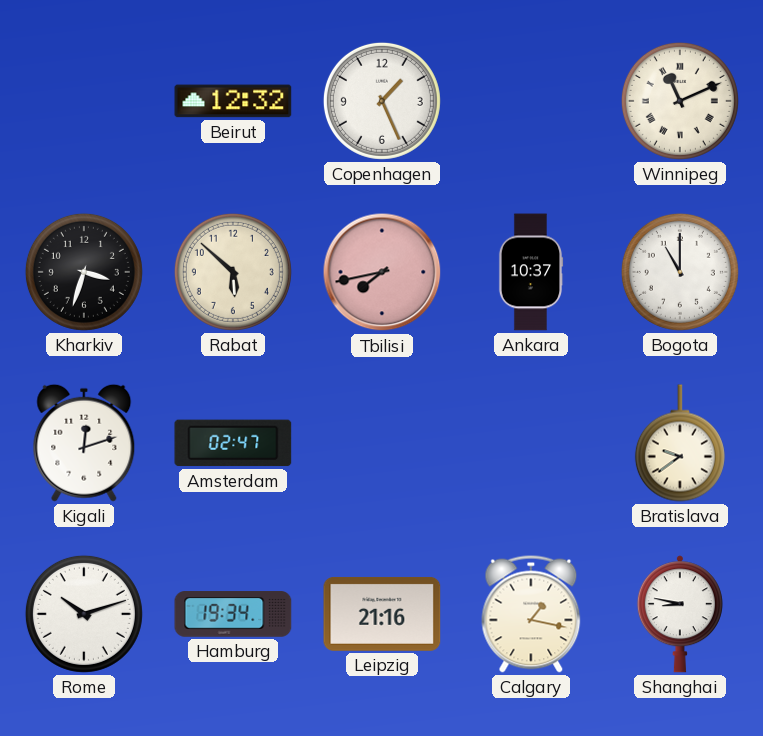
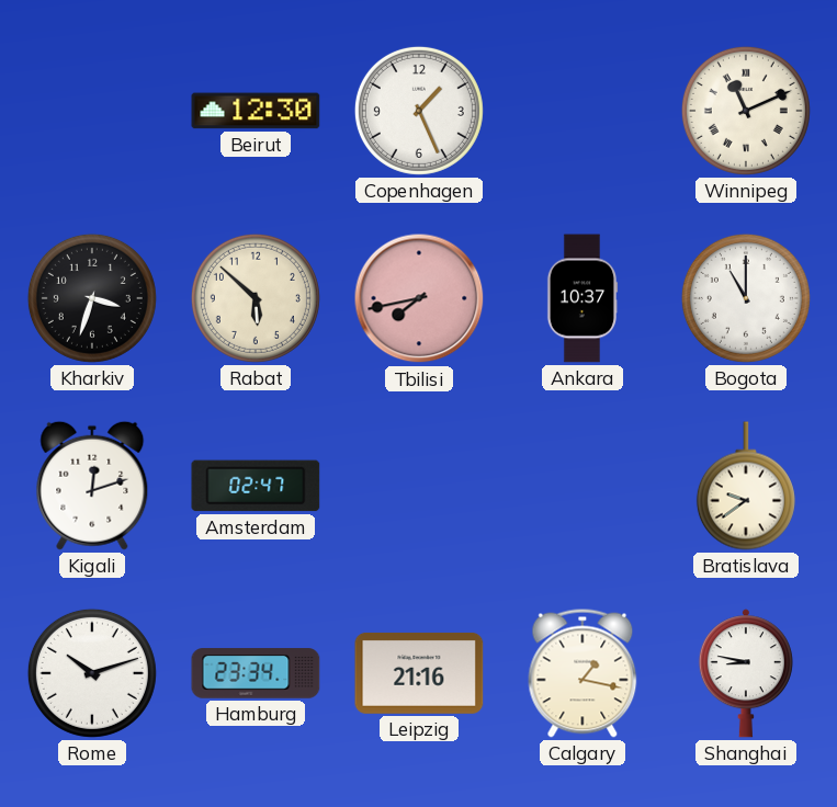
Beirut: 12:32 -> 12:30
Hamburg: 19:34 -> 23:34
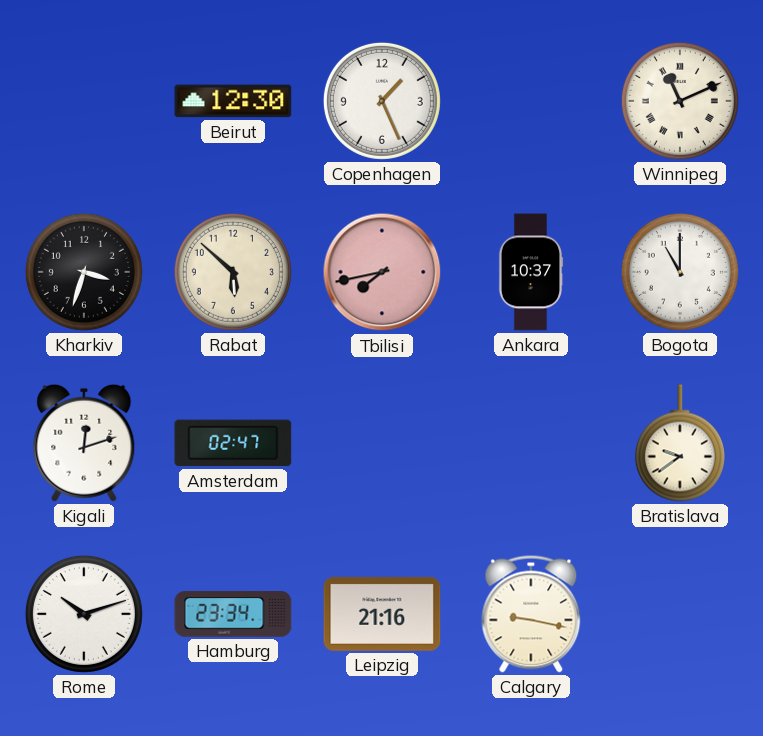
Calgary: 1:17 -> 9:17
Shanghai: 8:47 -> none
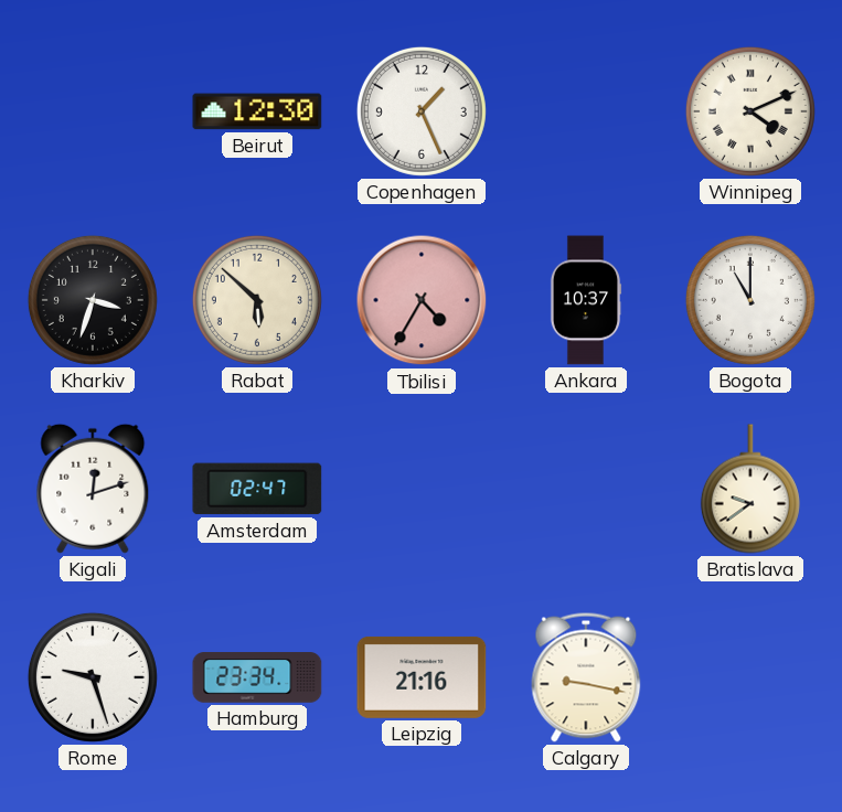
Winnipeg: 11:11 -> 4:11
Tbilisi: 7:43 -> 4:35
Rome: 10:12 -> 9:27
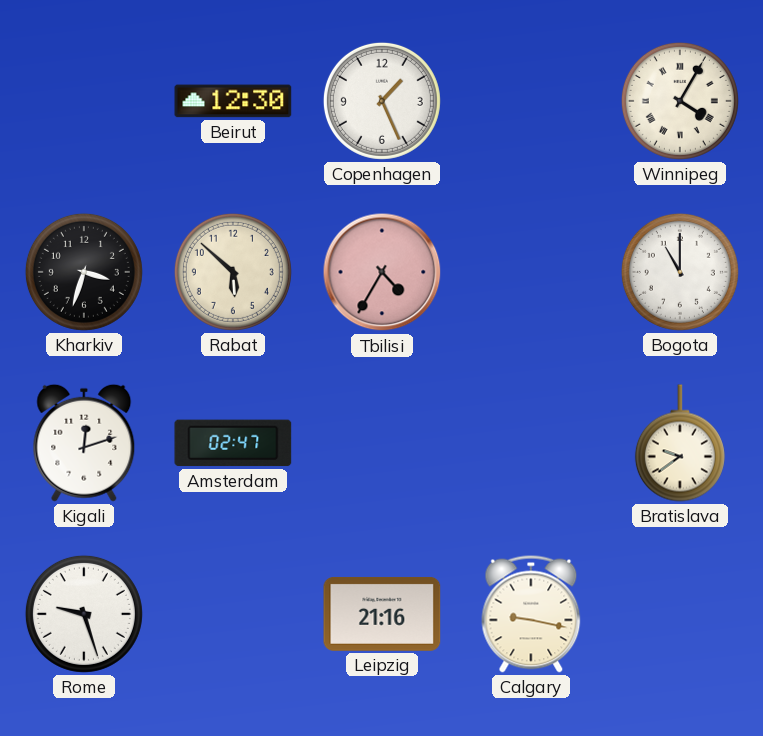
Winnipeg: 4:11 -> 4:05
Ankara: 10:37 -> none
Hamburg: 23:34 -> none
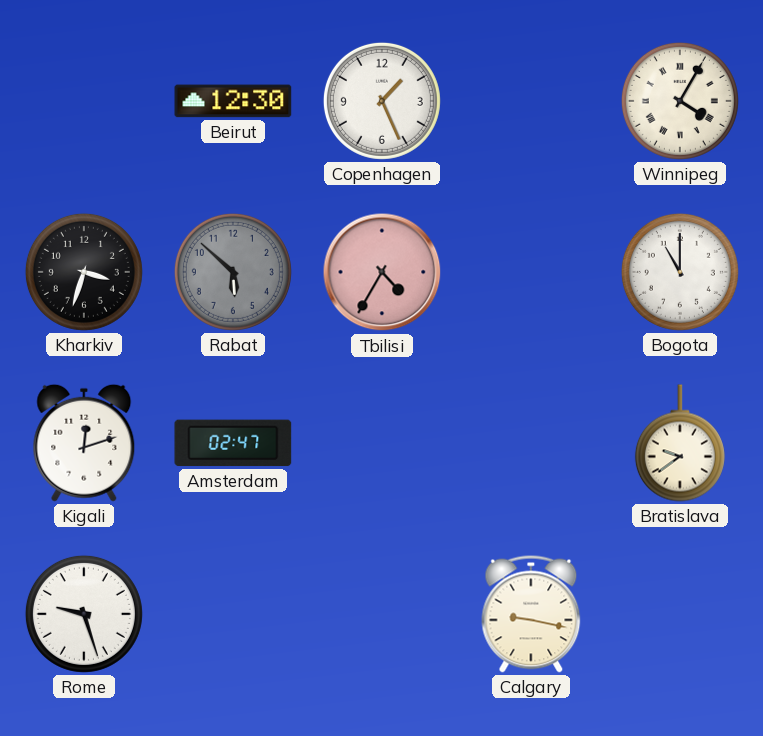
Rabat dial: cream -> grey
Leipzig: 21:16 -> none
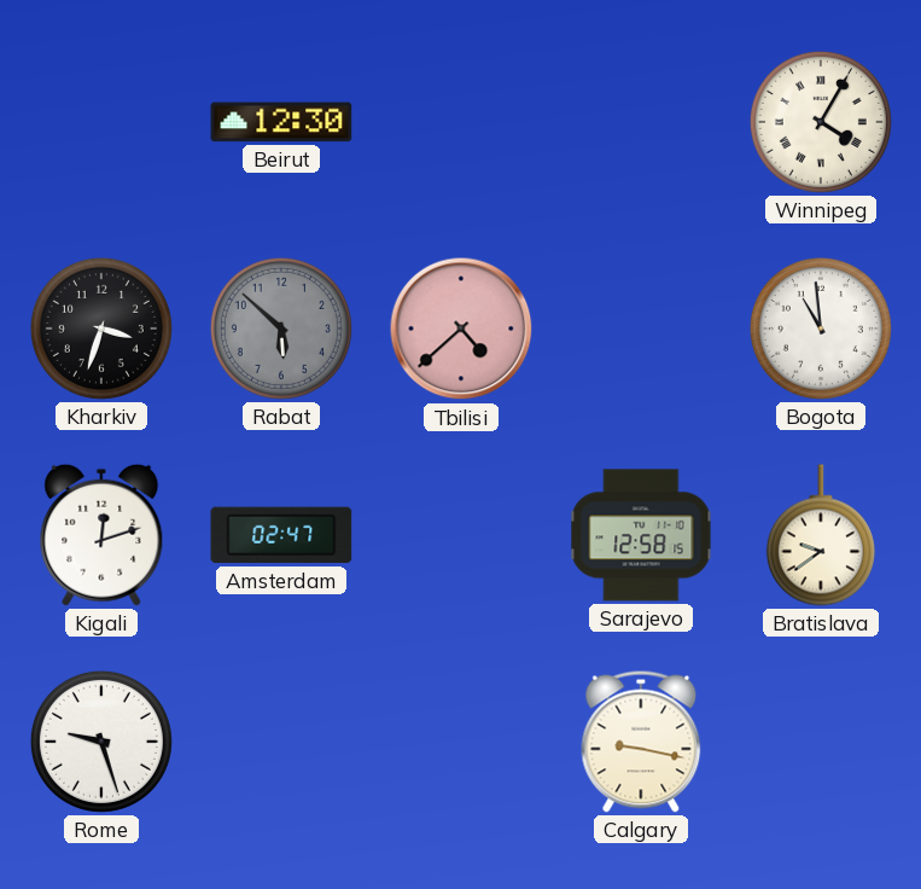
Copenhagen: 1:26 -> none
Tbilisi: 4:35 -> 4:38
Bogota: 11:00 -> 10:59
Sarajevo: none -> 12:58
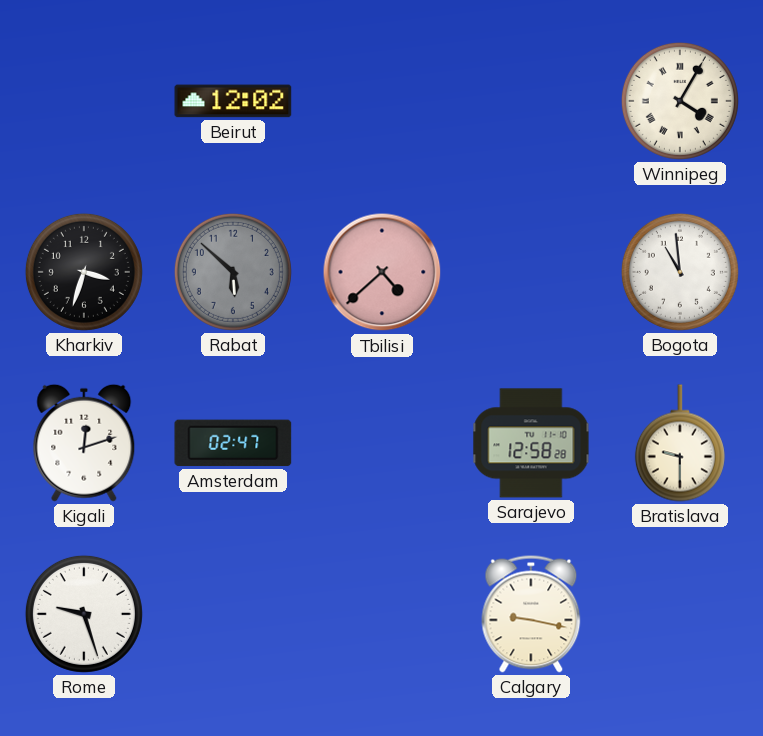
Beirut: 12:30 -> 12:02
Sarajevo: 12:58:15 -> 12:58:28
Bratislava: 9:39 -> 9:30
